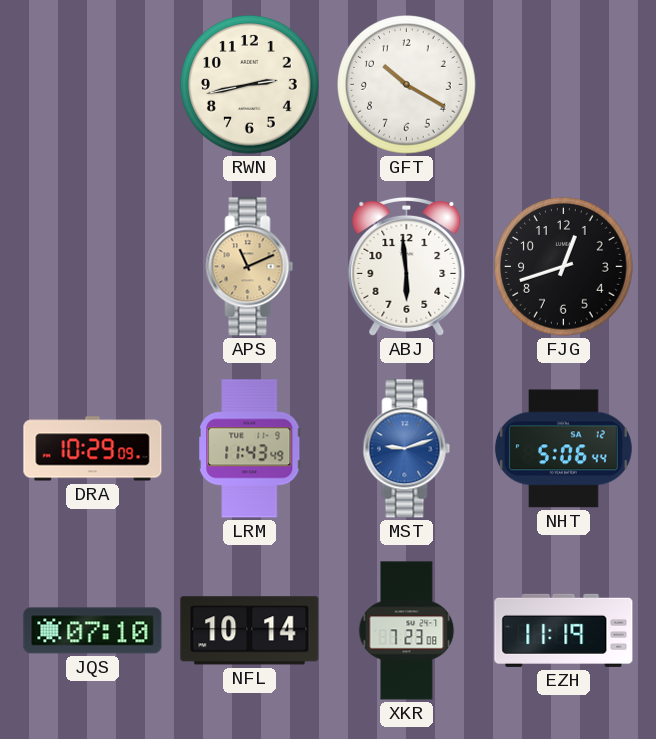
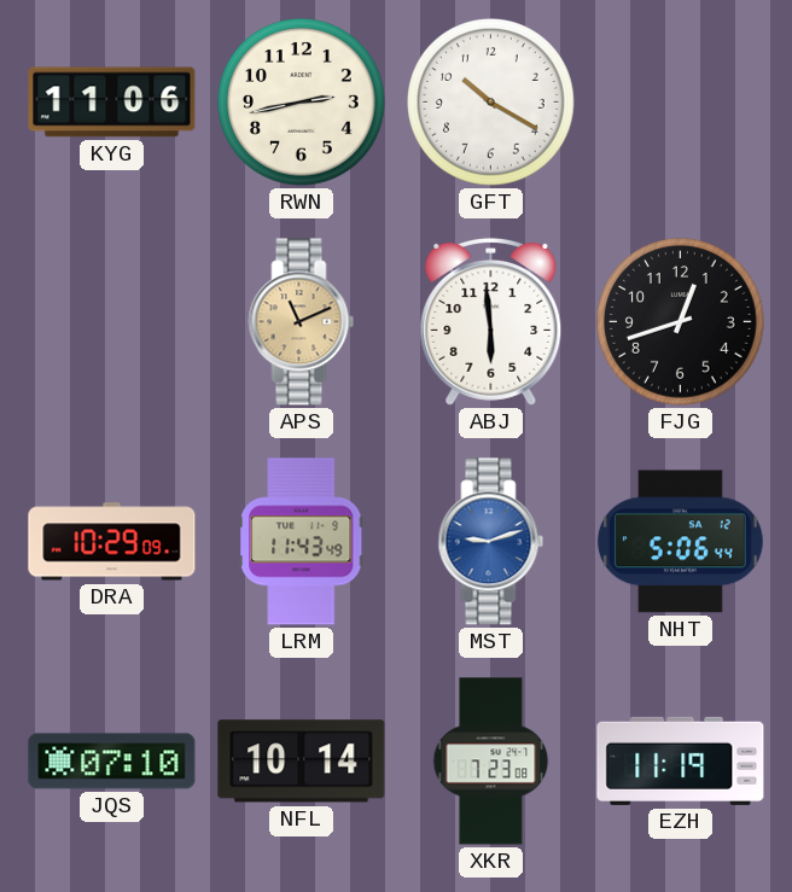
KYG: none -> 11:06
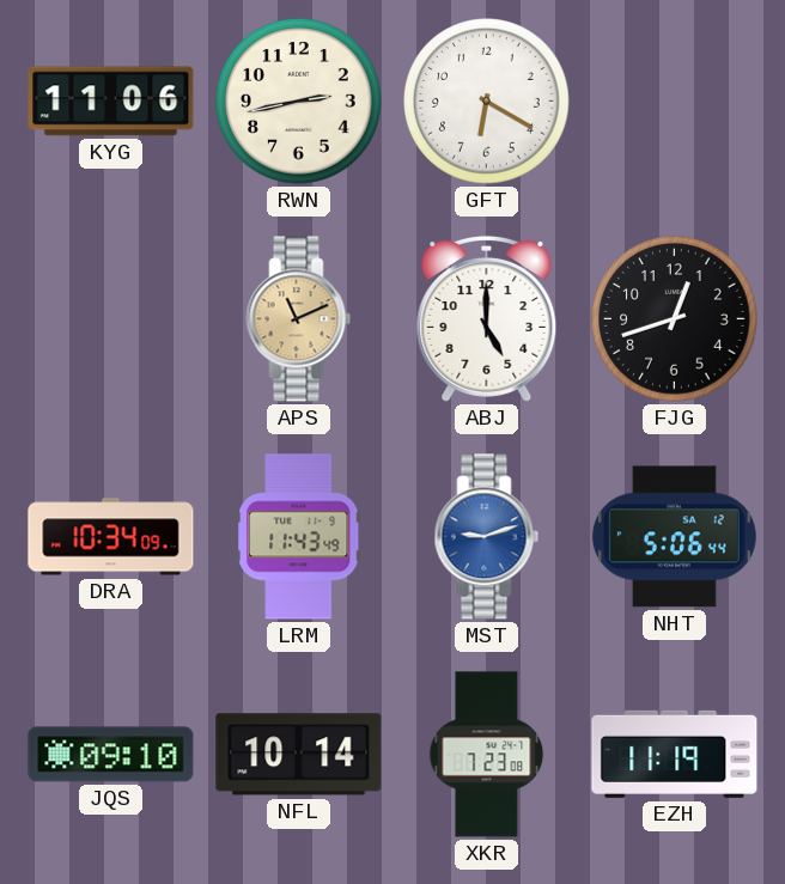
GFT: 10:20 -> 6:20
ABJ: 5:59 -> 5:00
DRA: 10:29 -> 10:34
JQS: 07:10 -> 09:10
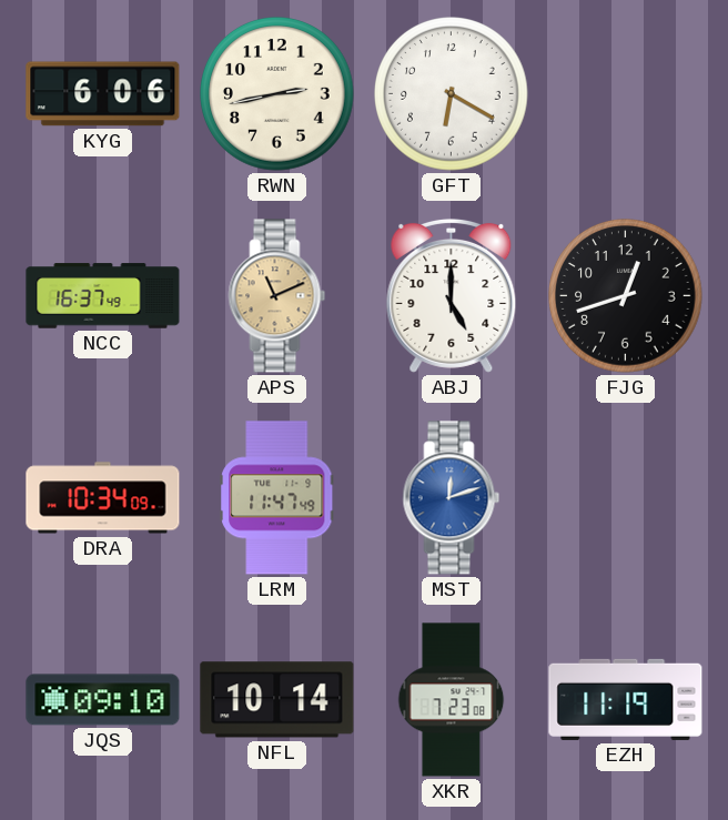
KYG: 11:06 -> 6:06
NCC: none -> 16:37
LRM: 11:43 -> 11:47
MST: 9:12 -> 12:12
NHT: 5:06 -> none
